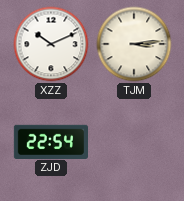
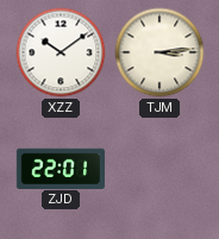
XZZ: 10:11 -> 10:09
ZJD: 22:54 -> 22:01
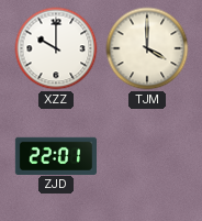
XZZ: 10:09 -> 10:00
TJM: 3:14 -> 4:00
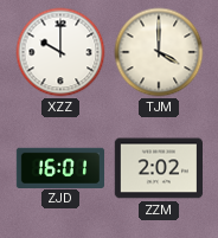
ZJD: 22:01 -> 16:01
ZZM: none -> 2:02
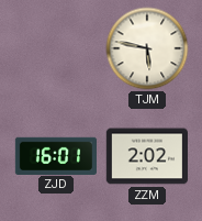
XZZ: 10:00 -> none
TJM: 4:00 -> 5:47
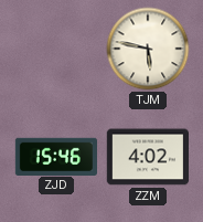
ZJD: 16:01 -> 15:46
ZZM: 2:02 -> 4:02
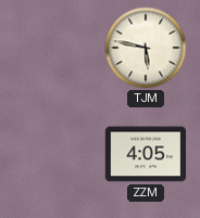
ZJD: 15:46 -> none
ZZM: 4:02 -> 4:05
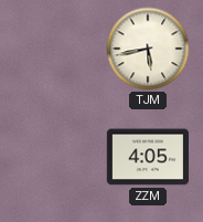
TJM: 5:47 -> 5:43
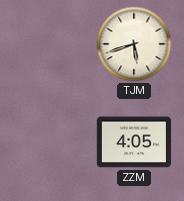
TJM: 5:43 -> 5:42
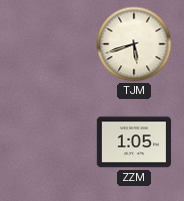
ZZM: 4:05 -> 1:05
